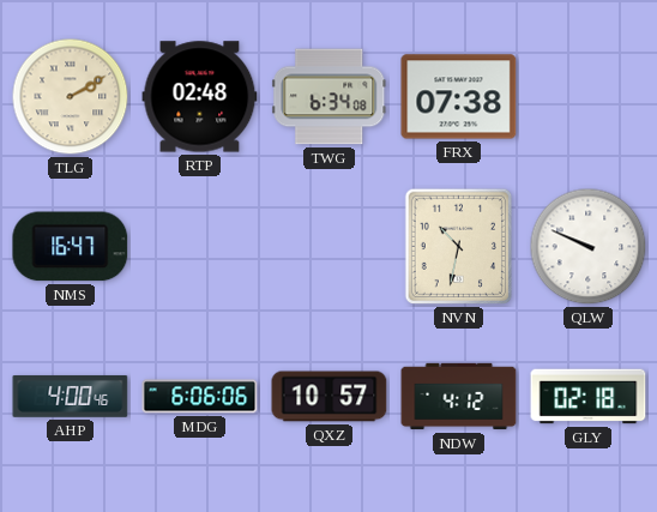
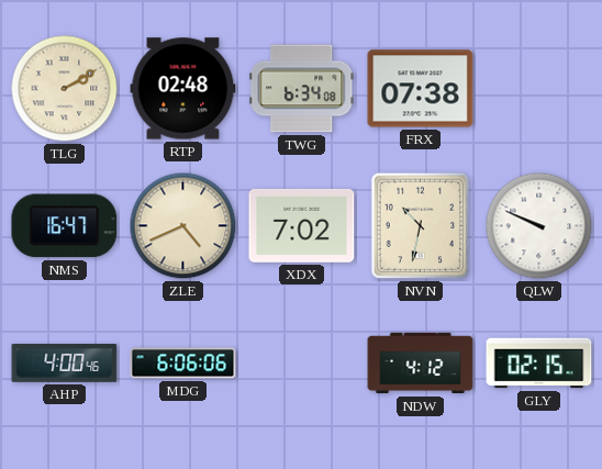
ZLE: none -> 4:41
XDX: none -> 7:02
QXZ: 10:57 -> none
GLY: 02:18 -> 02:15
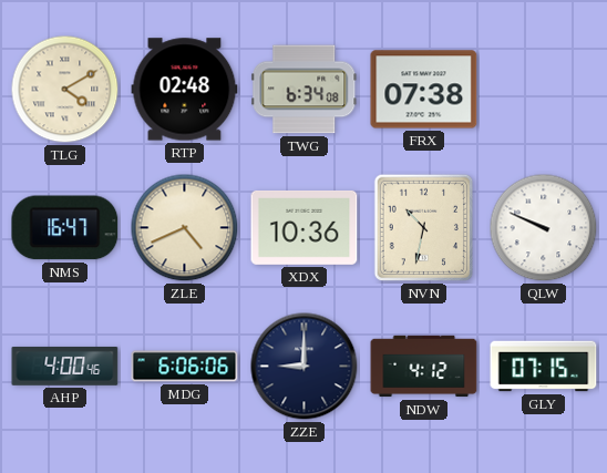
TLG: 2:10 -> 4:10
XDX: 7:02 -> 10:36
ZZE: none -> 9:00
GLY: 02:15 -> 07:15
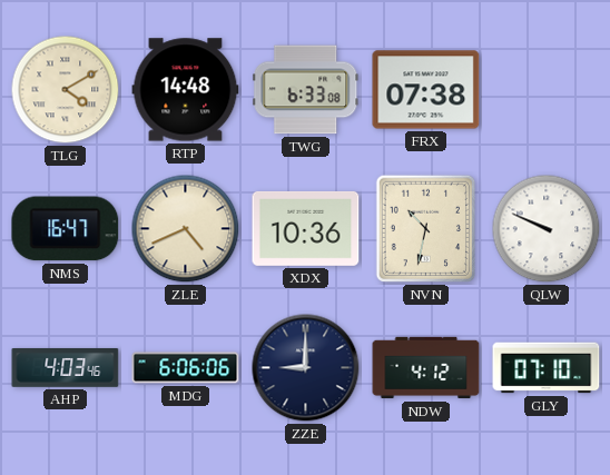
RTP: 02:48 -> 14:48
TWG: 6:34 -> 6:33
AHP: 4:00 -> 4:03
GLY: 07:15 -> 07:10
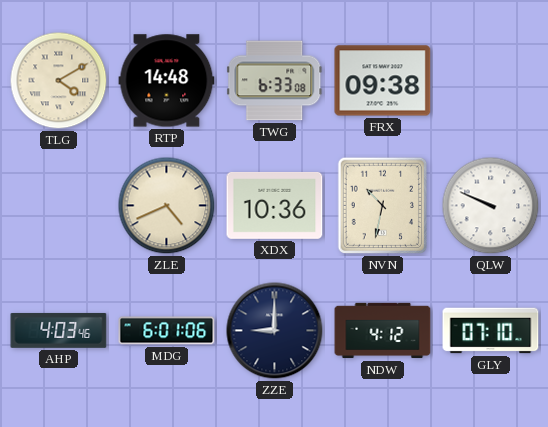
FRX: 07:38 -> 09:38
NMS: 16:47 -> none
MDG: 6:06 -> 6:01
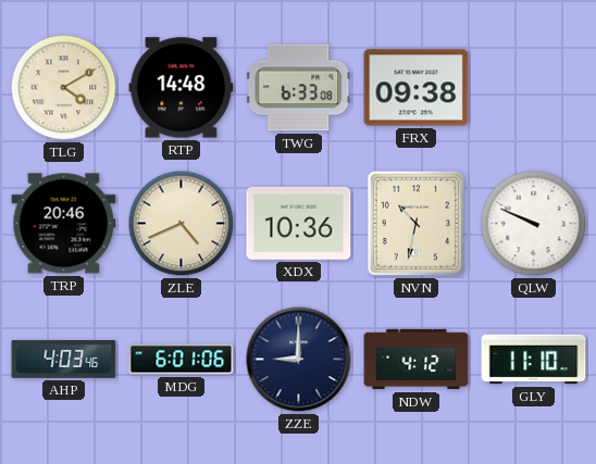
TRP: none -> 20:46
GLY: 07:10 -> 11:10
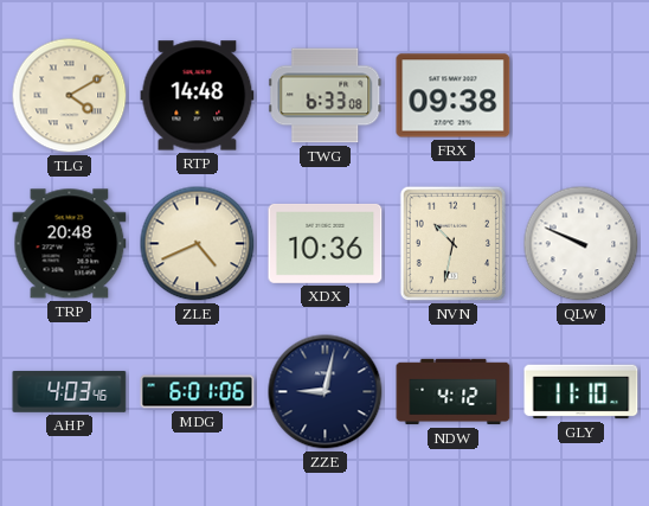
TRP: 20:46 -> 20:48
ZZE: 9:00 -> 9:02
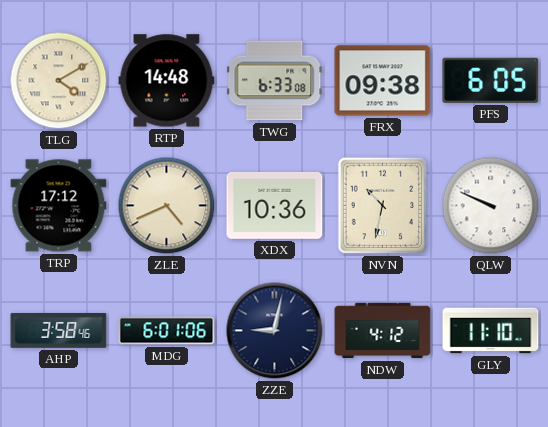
PFS: none -> 6:05
TRP: 20:48 -> 17:12
AHP: 4:03 -> 3:58
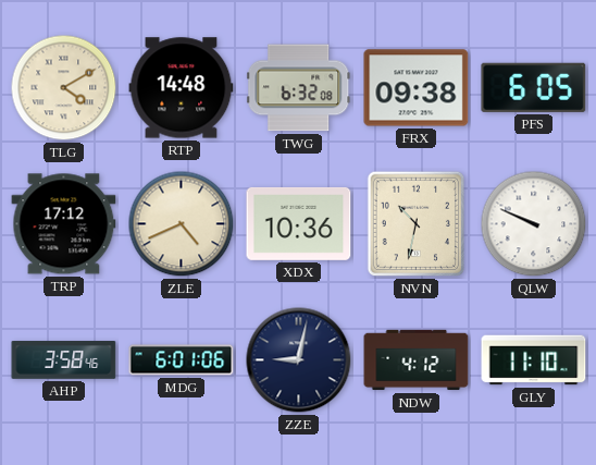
TWG: 6:33 -> 6:32
